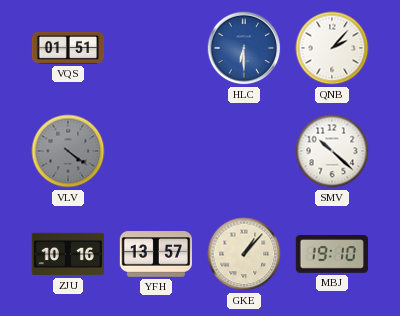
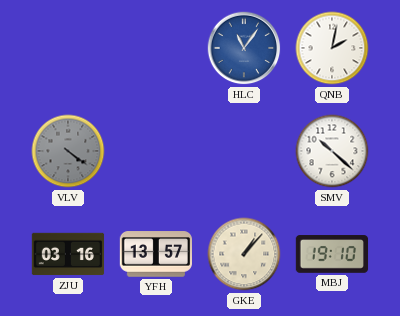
VQS: 01:51 -> none
HLC: 6:30 -> 11:06
QNB: 2:07 -> 2:02
ZJU: 10:16 -> 03:16
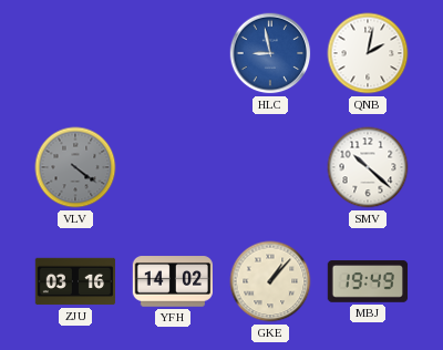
HLC: 11:06 -> 8:58
YFH: 13:57 -> 14:02
MBJ: 19:10 -> 19:49
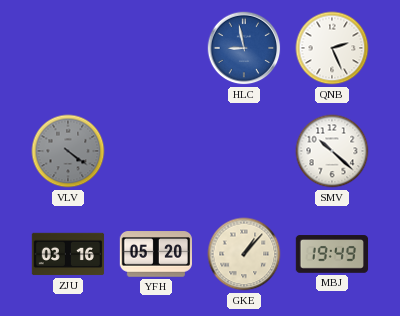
QNB: 2:02 -> 2:26
YFH: 14:02 -> 05:20
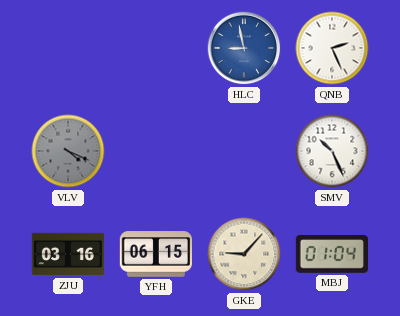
VLV: 4:21 -> 4:19
SMV: 10:22 -> 10:26
YFH: 05:20 -> 06:15
GKE: 1:07 -> 9:07
MBJ: 19:49 -> 01:04
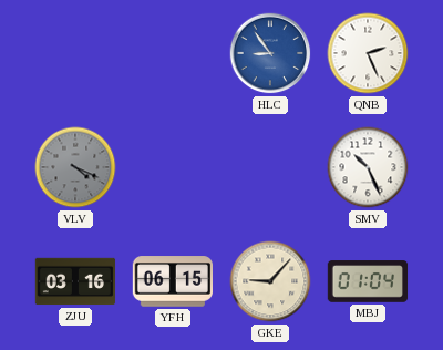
HLC: 8:58 -> 8:54
